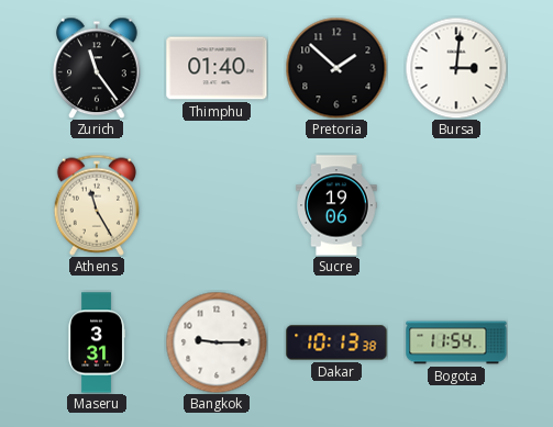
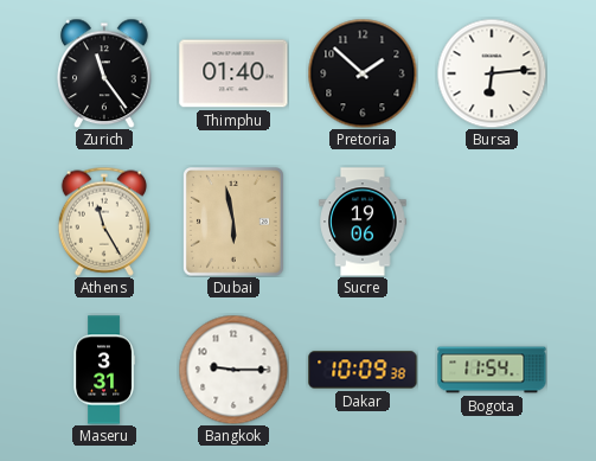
Bursa: 3:01 -> 6:14
Dubai: none -> 5:58
Dakar: 10:13 -> 10:09
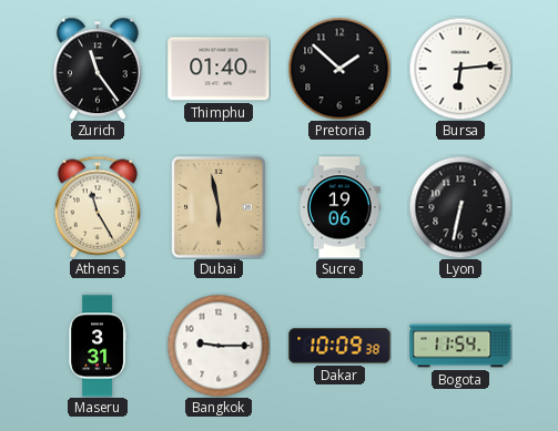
Lyon: none -> 6:32
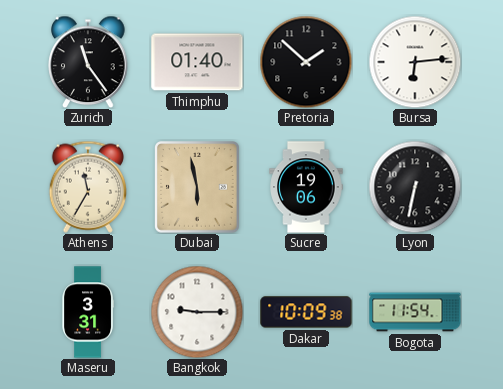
Athens: 11:25 -> 11:35
